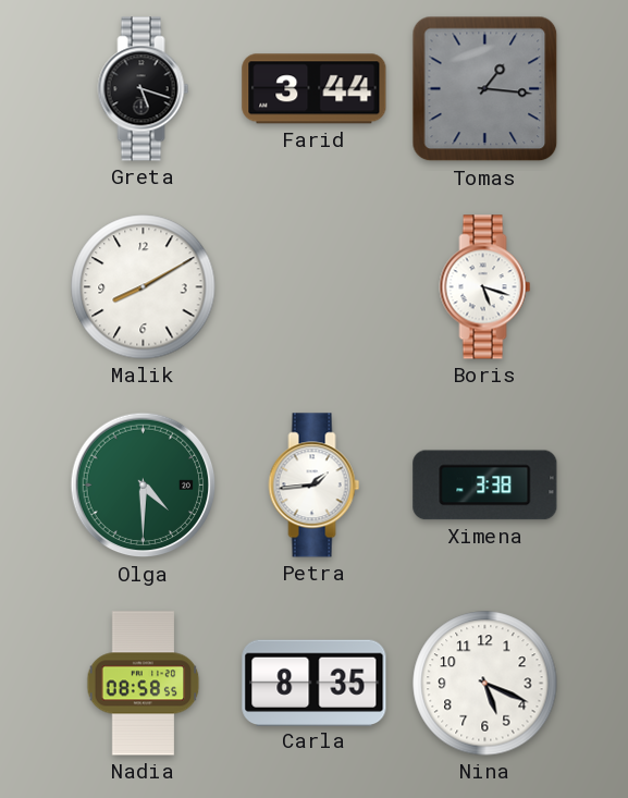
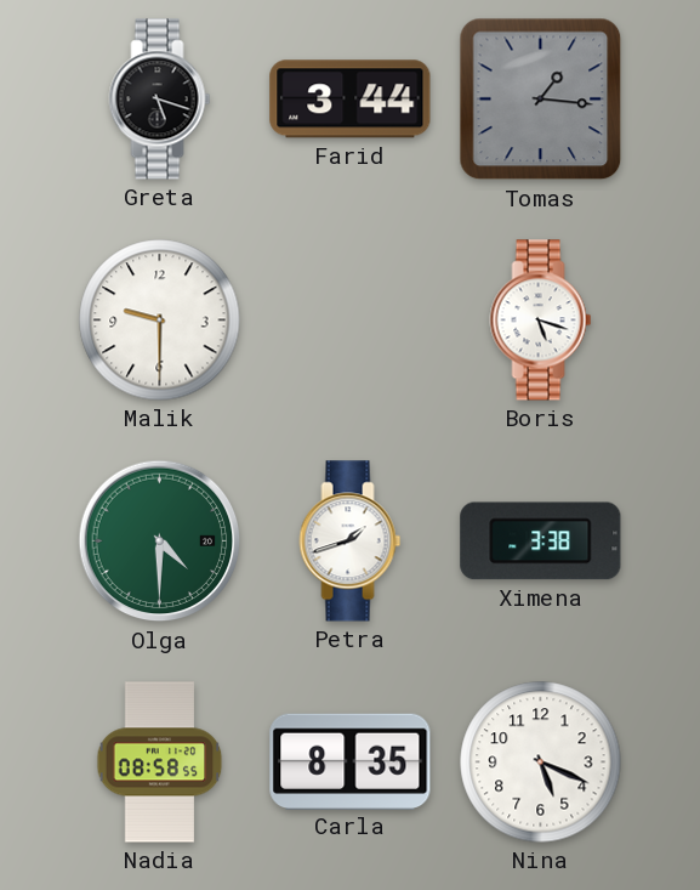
Malik: 8:10 -> 9:30
Petra: 1:44 -> 1:42
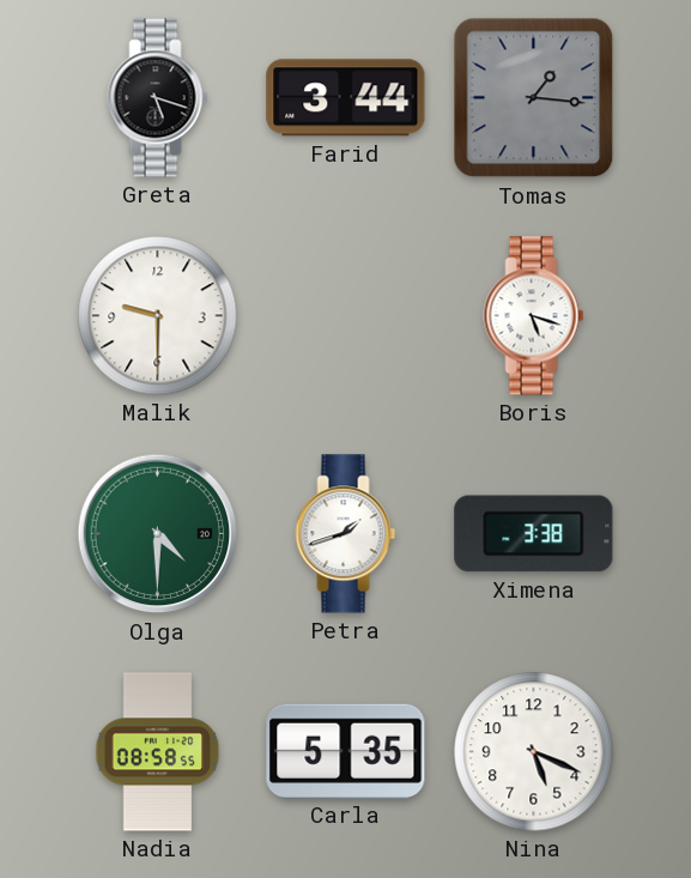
Carla: 8:35 -> 5:35
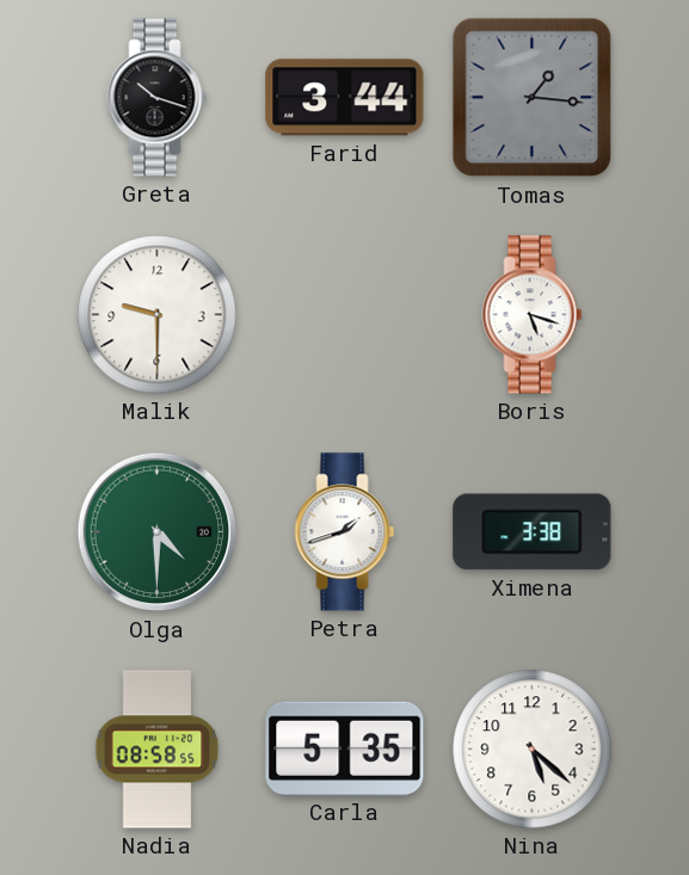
Greta: 5:18 -> 10:18
Nina: 5:19 -> 5:22
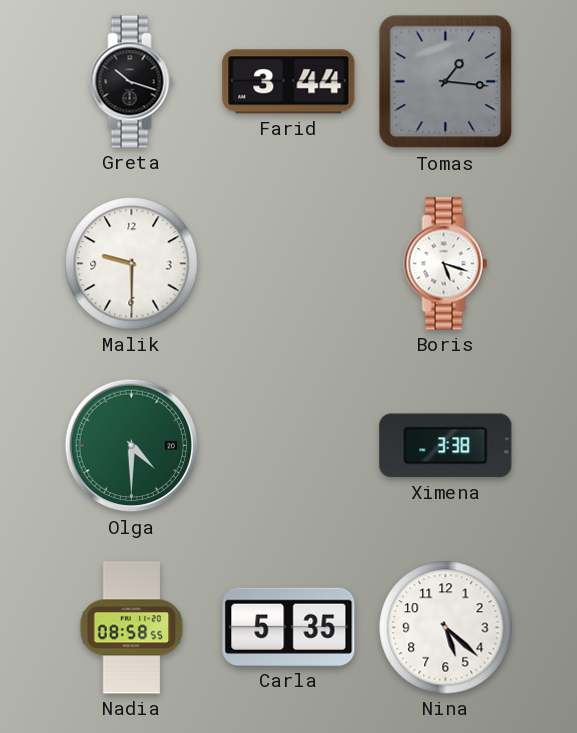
Petra: 1:42 -> none
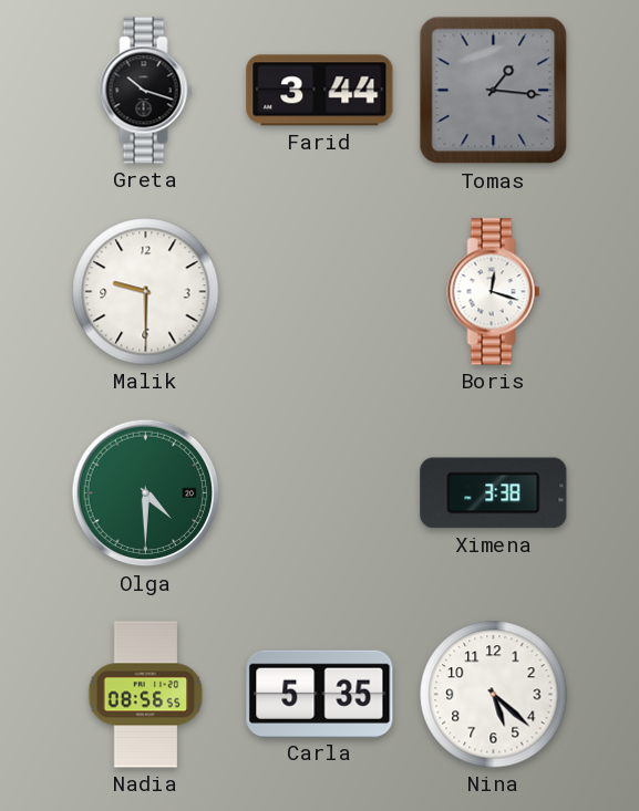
Boris: 5:18 -> 12:18
Nadia: 08:58 -> 08:56
